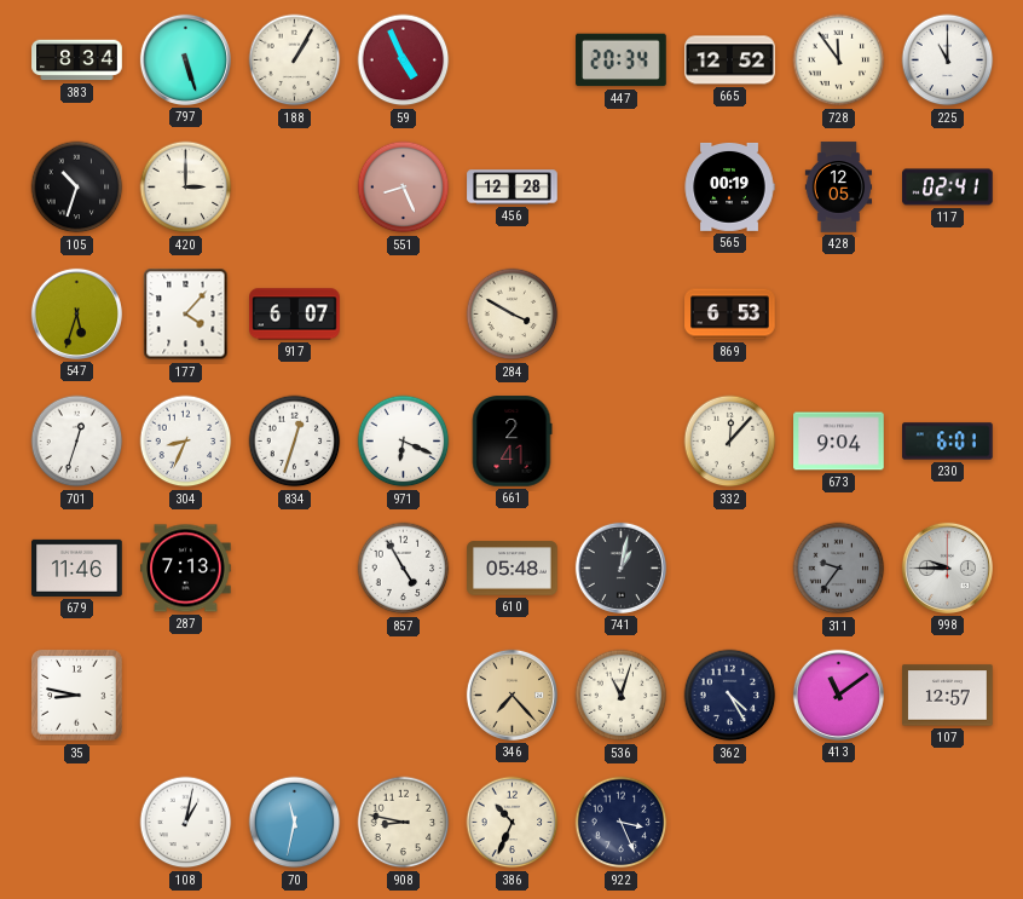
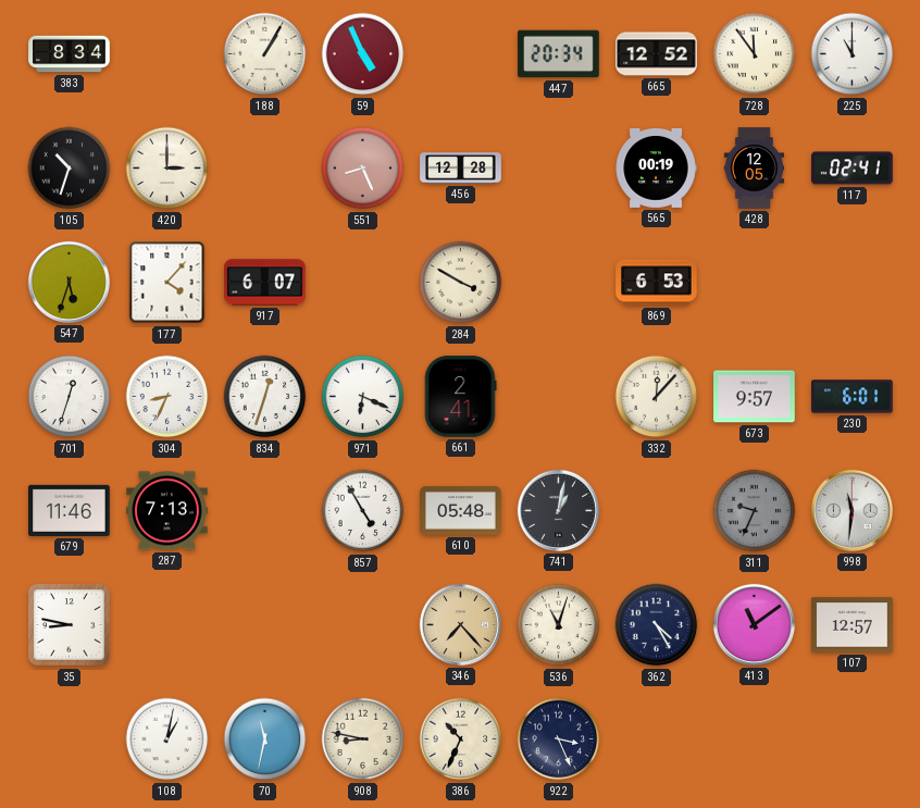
797: 5:27 -> none
673: 9:04 -> 9:57
311: 9:36 -> 9:34
998: 9:45 -> 11:31
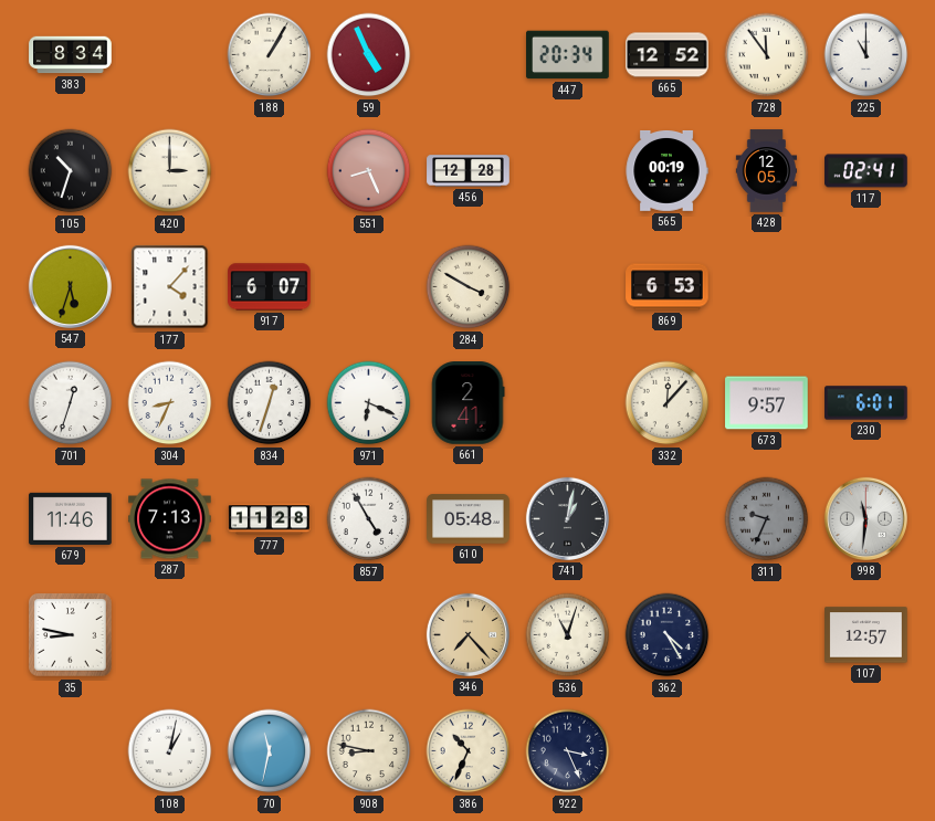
777: none -> 11:28
413: 11:09 -> none
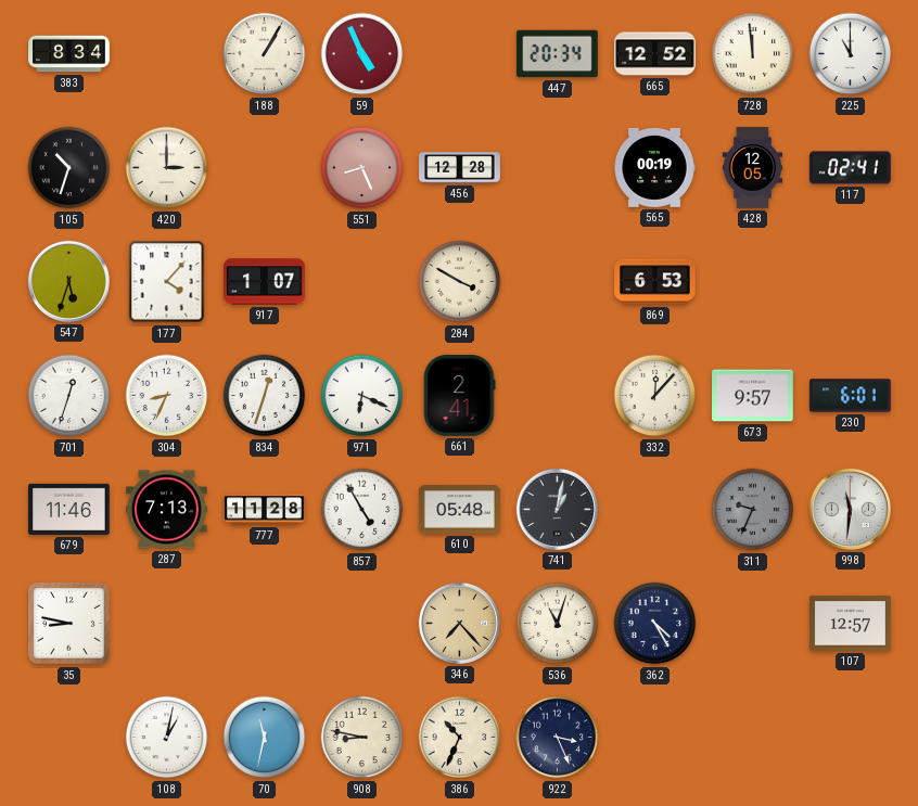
728: 11:54 -> 11:59
917: 6:07 -> 1:07
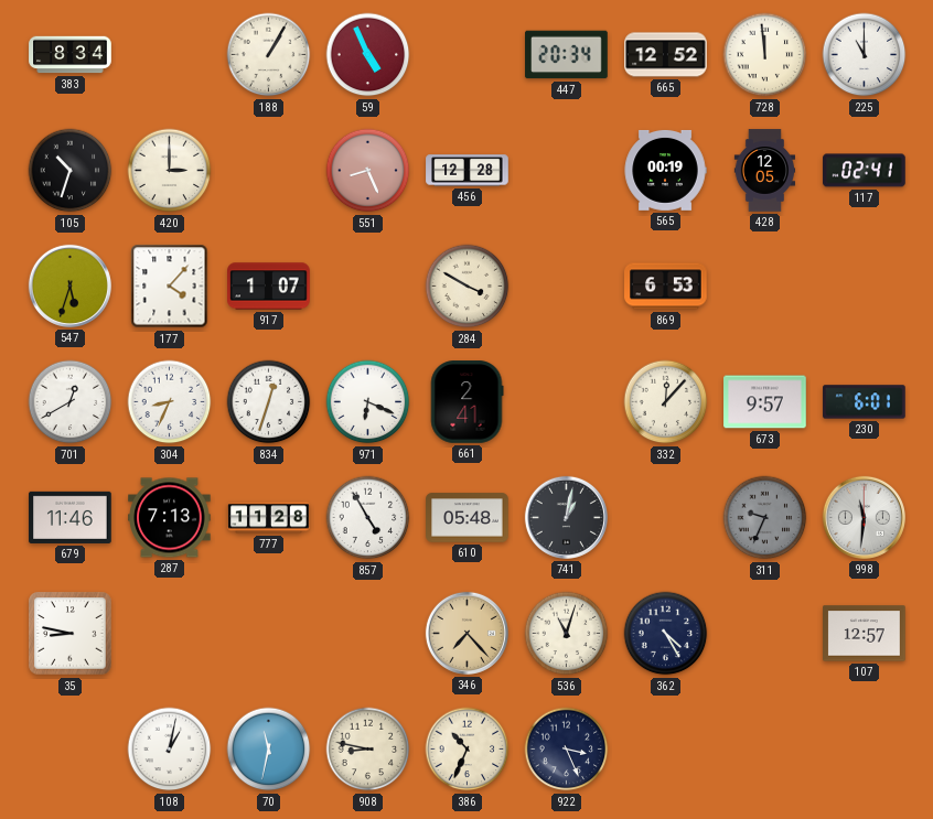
701: 12:33 -> 12:40
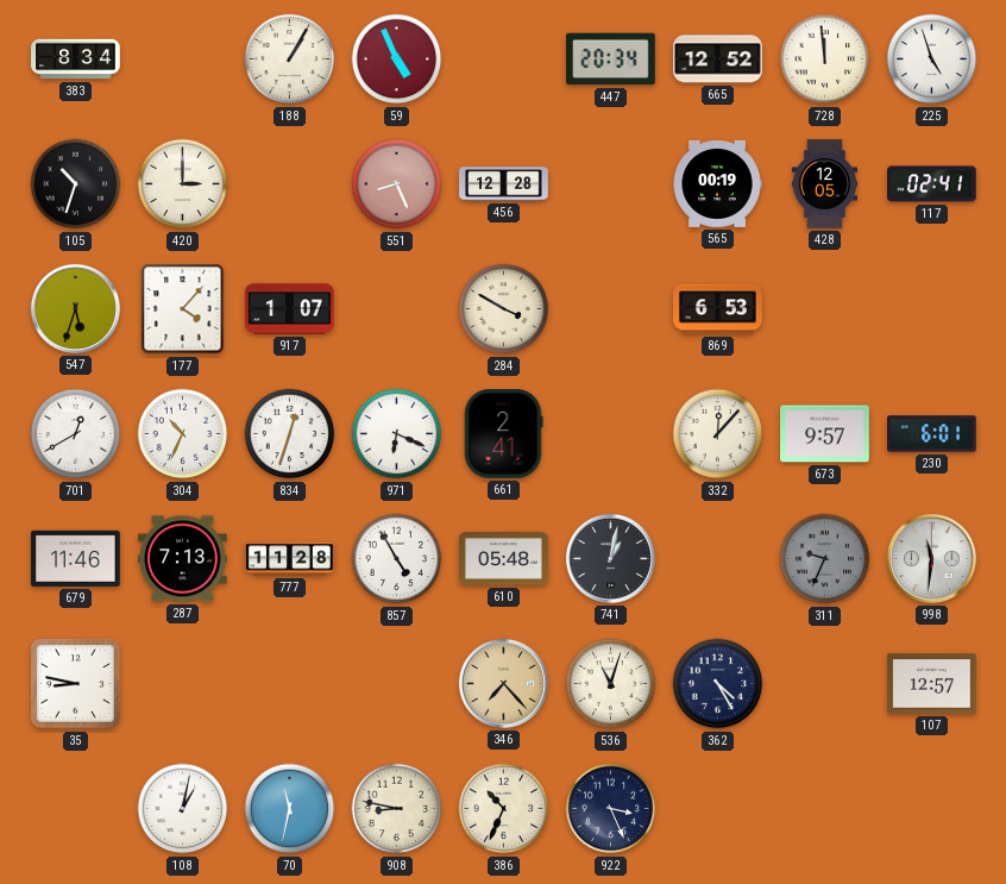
225: 11:00 -> 4:57
304: 8:34 -> 10:34
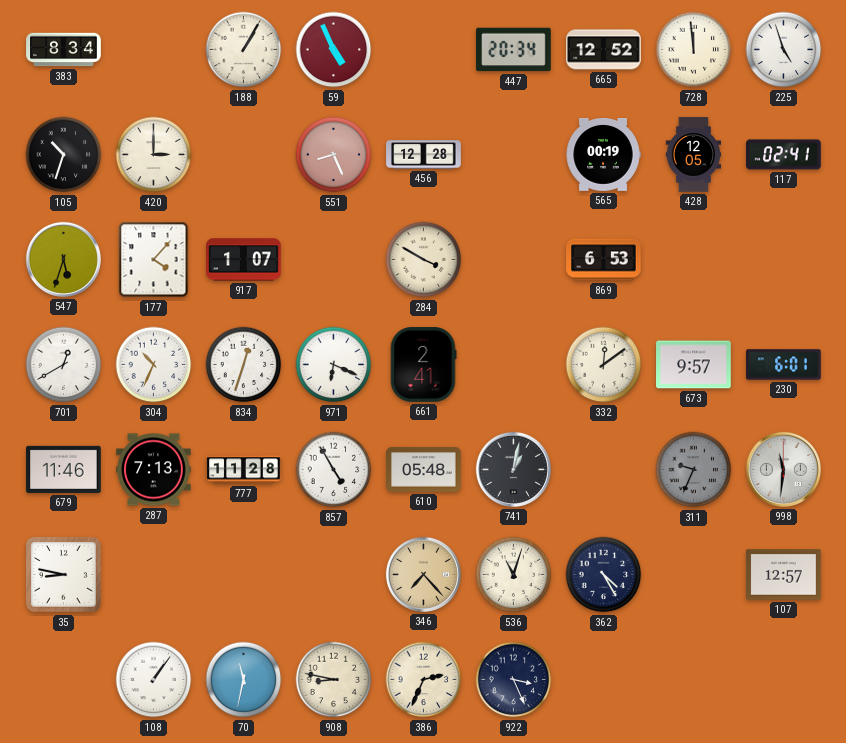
332: 12:07 -> 12:09
108: 1:02 -> 1:06
386: 10:34 -> 2:34
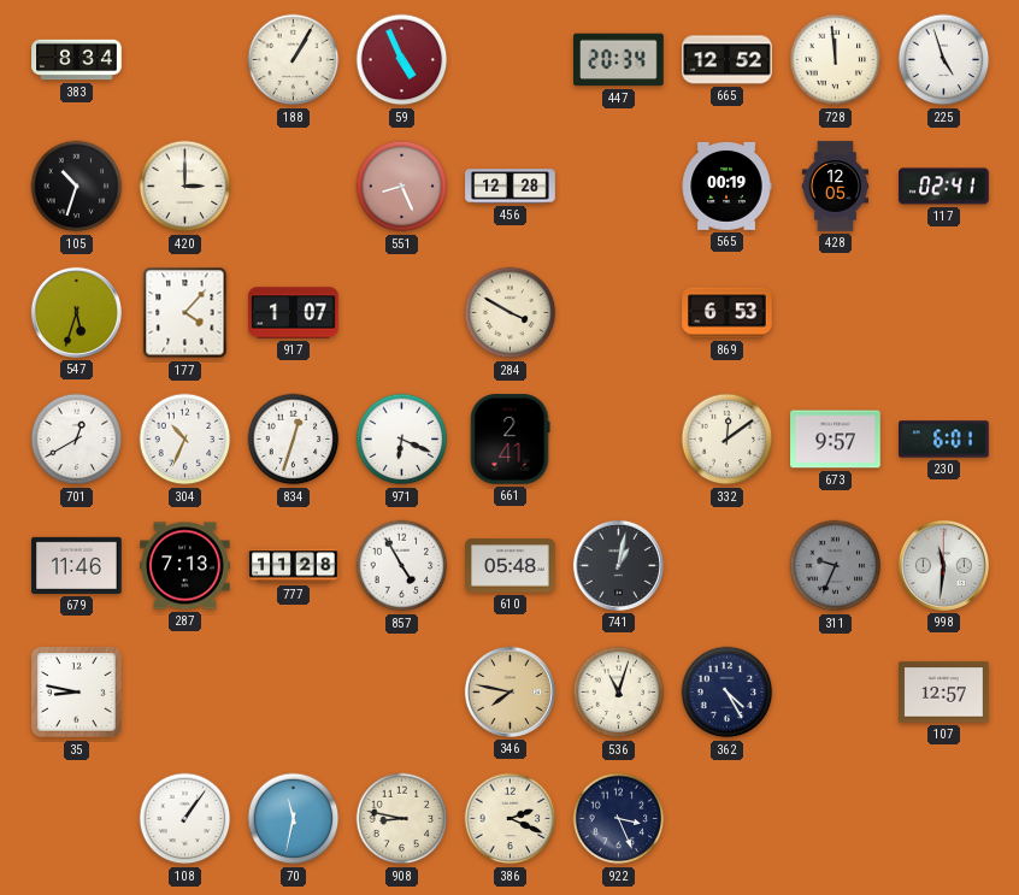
346: 7:23 -> 7:47
386: 2:34 -> 2:19
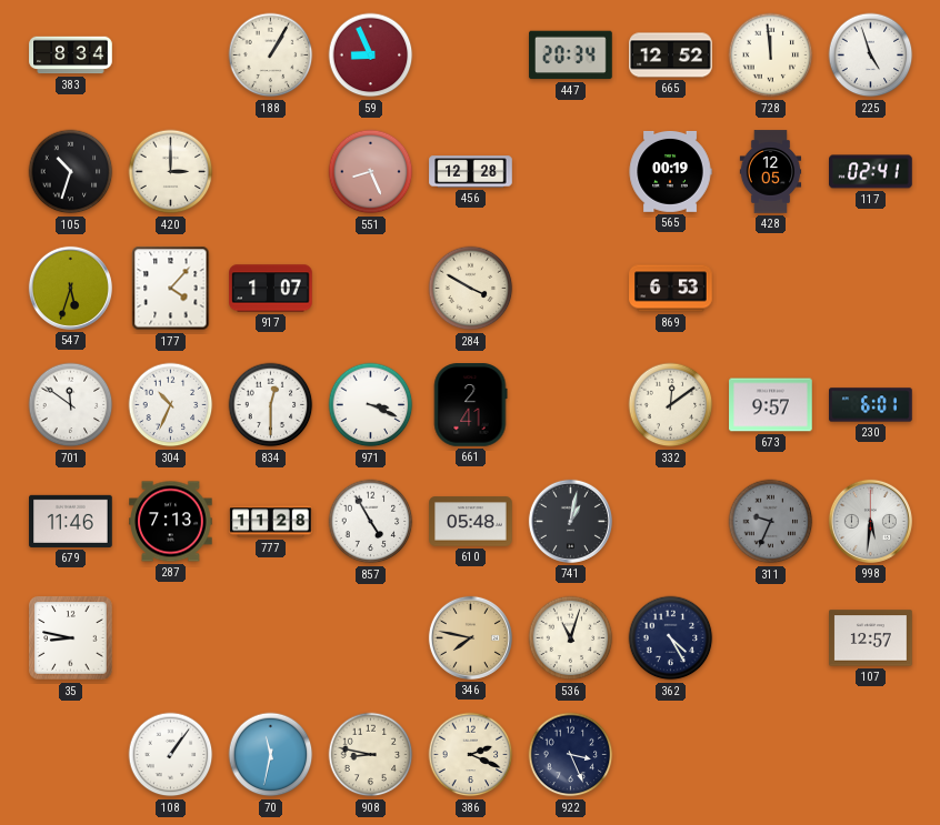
59: 4:56 -> 8:56
701: 12:40 -> 11:51
834: 12:33 -> 12:30
971: 6:19 -> 3:19
998: 11:31 -> 5:31
